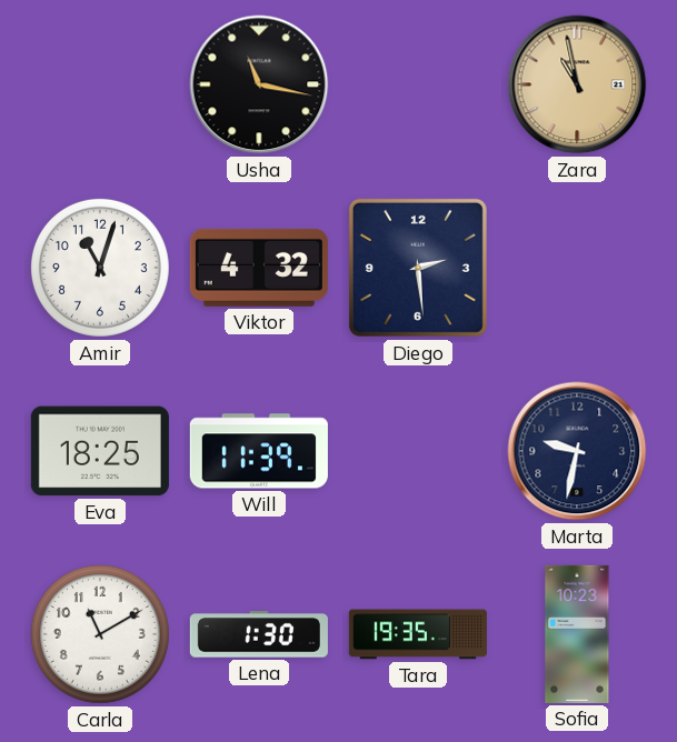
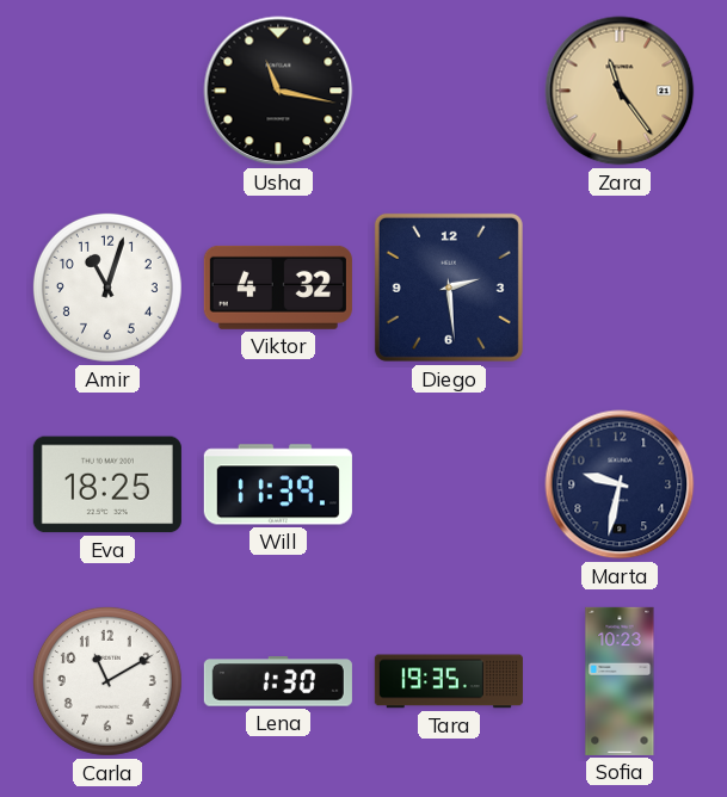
Zara: 10:58 -> 11:24
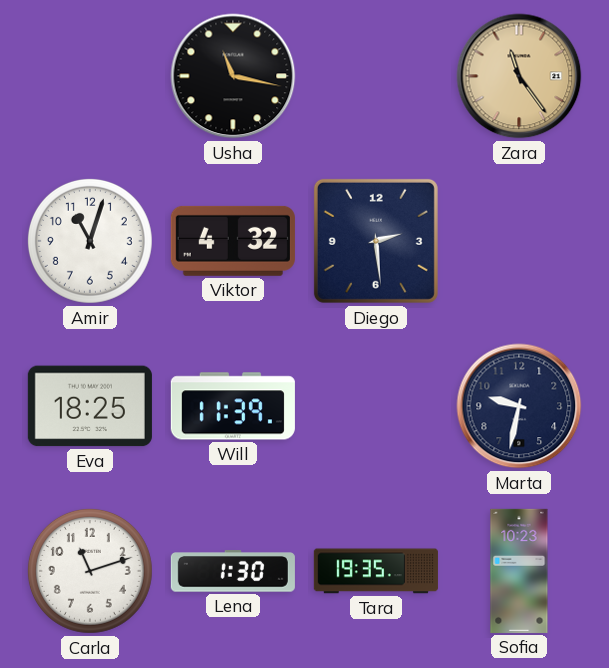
Carla: 11:10 -> 11:12
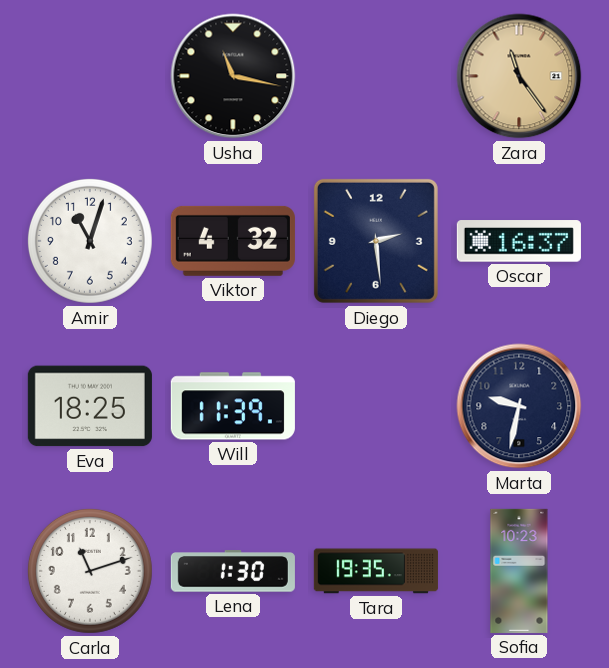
Oscar: none -> 16:37
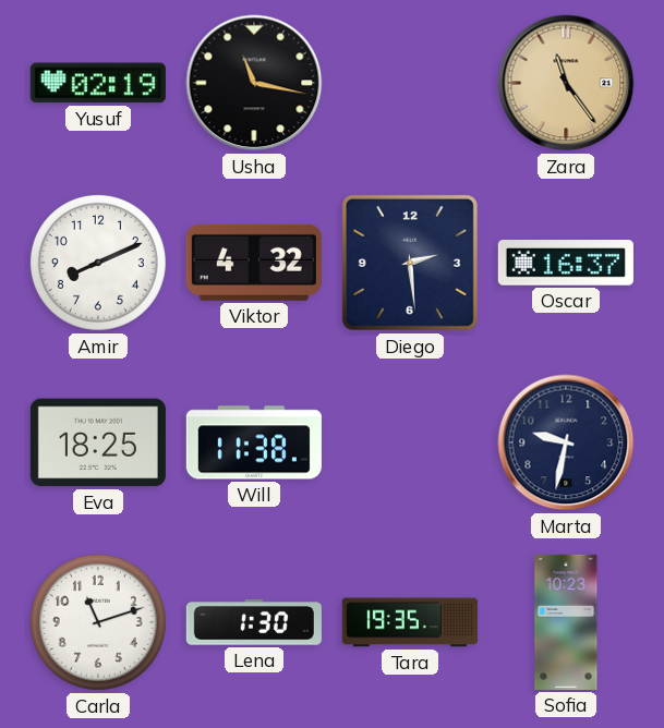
Yusuf: none -> 02:19
Amir: 11:03 -> 8:11
Will: 11:39 -> 11:38
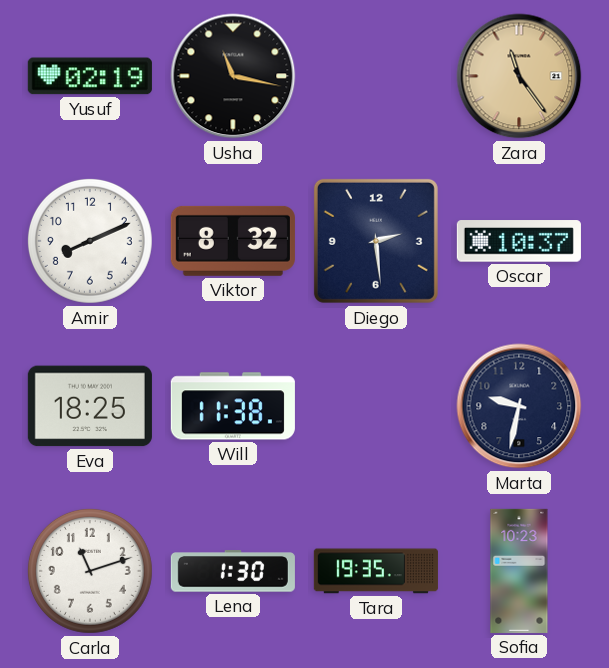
Viktor: 4:32 -> 8:32
Oscar: 16:37 -> 10:37
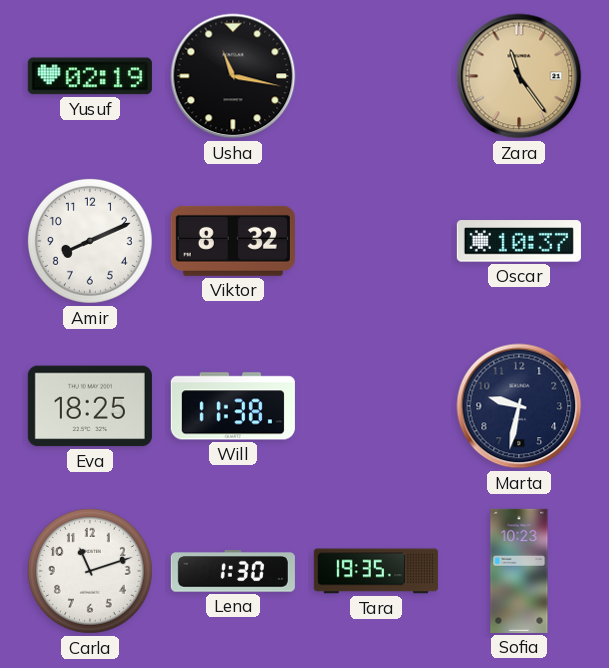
Diego: 2:29 -> none
